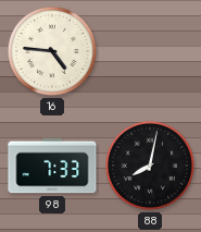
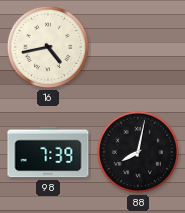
16: 4:46 -> 4:43
98: 7:33 -> 7:39
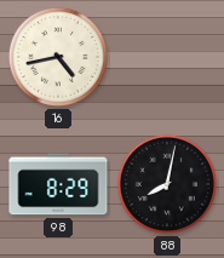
98: 7:39 -> 8:29
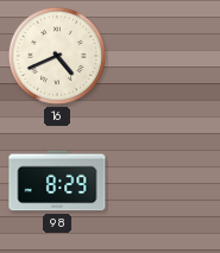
16: 4:43 -> 4:41
88: 8:02 -> none
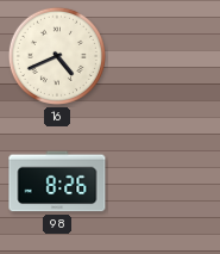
98: 8:29 -> 8:26
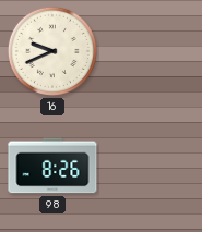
16: 4:41 -> 9:41
